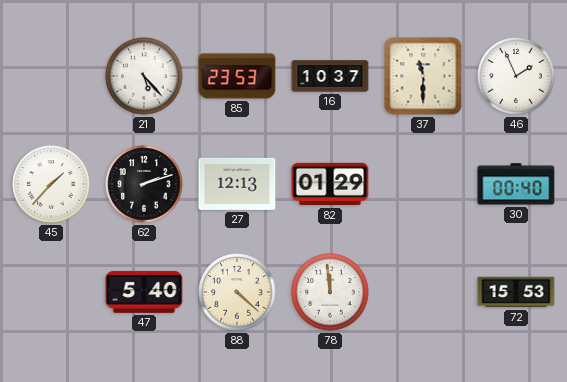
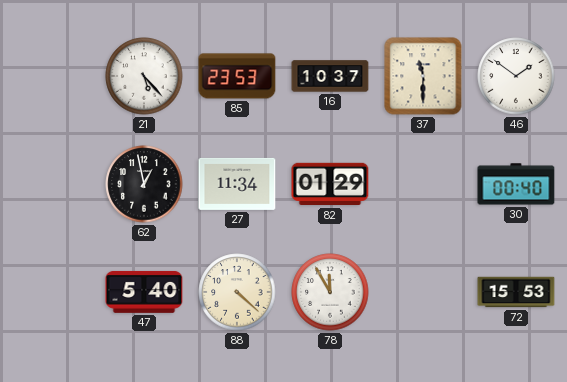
46: 1:56 -> 1:51
45: 1:37 -> none
62: 2:12 -> 12:58
27: 12:13 -> 11:34
78: 11:59 -> 11:55
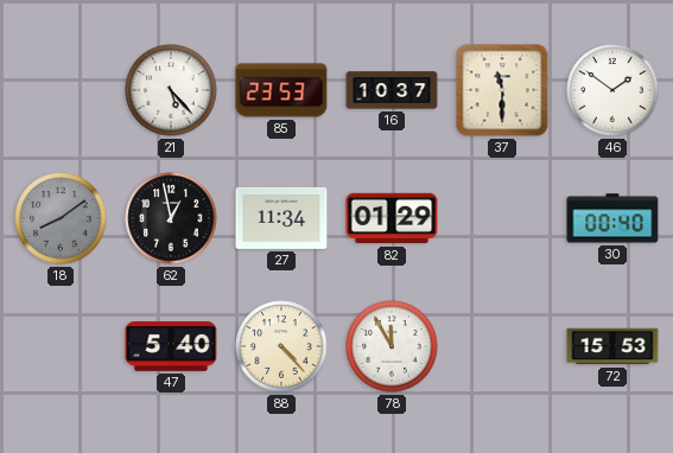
18: none -> 8:09
88: 4:22 -> 4:23
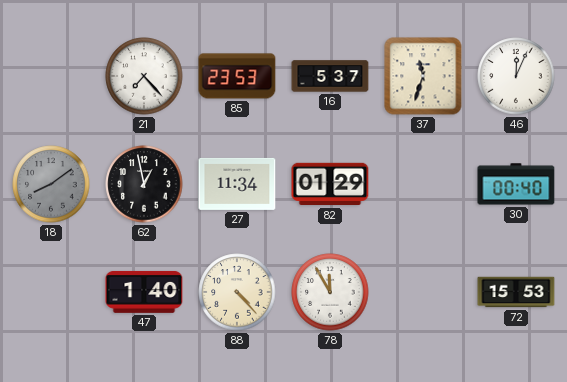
21: 5:23 -> 7:23
16: 10:37 -> 5:37
37: 11:30 -> 11:33
46: 1:51 -> 12:04
47: 5:40 -> 1:40
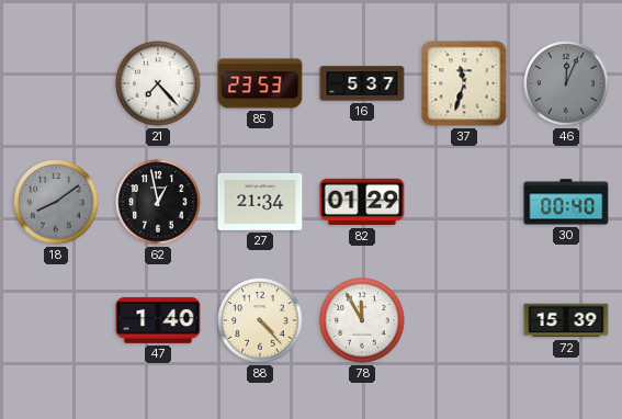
46 dial: white -> grey
27: 11:34 -> 21:34
72: 15:53 -> 15:39
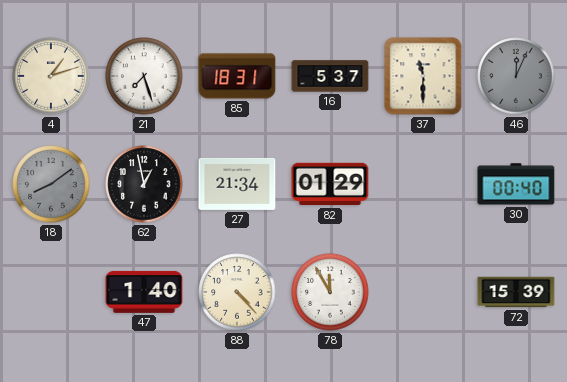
4: none -> 1:12
21: 7:23 -> 7:27
85: 23:53 -> 18:31
37: 11:33 -> 11:30
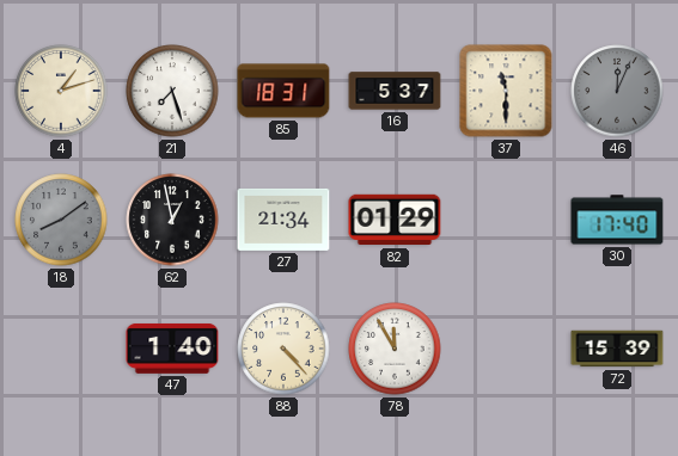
30: 00:40 -> 17:40
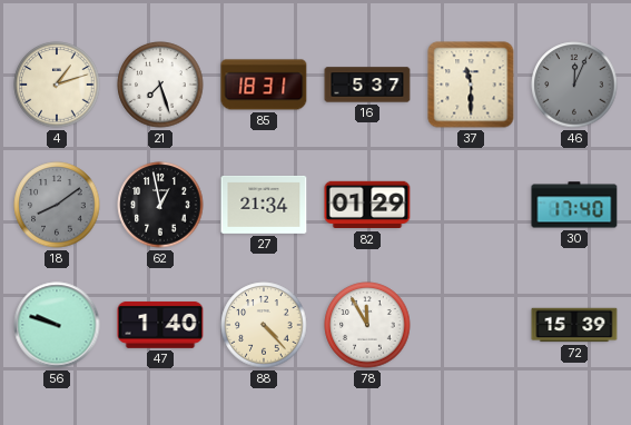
56: none -> 9:48
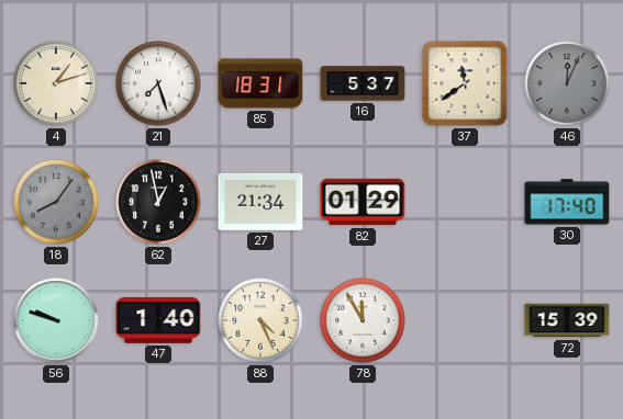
37: 11:30 -> 11:39
18: 8:09 -> 8:06
88: 4:23 -> 4:26
